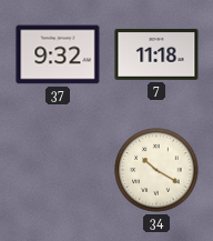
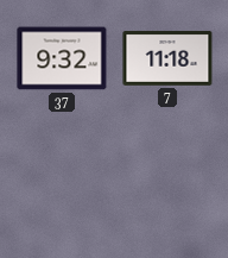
34: 10:20 -> none
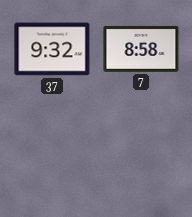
7: 11:18 -> 8:58
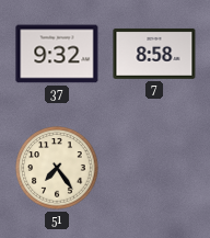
51: none -> 7:24
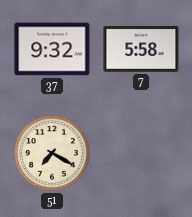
7: 8:58 -> 5:58
51: 7:24 -> 7:20
